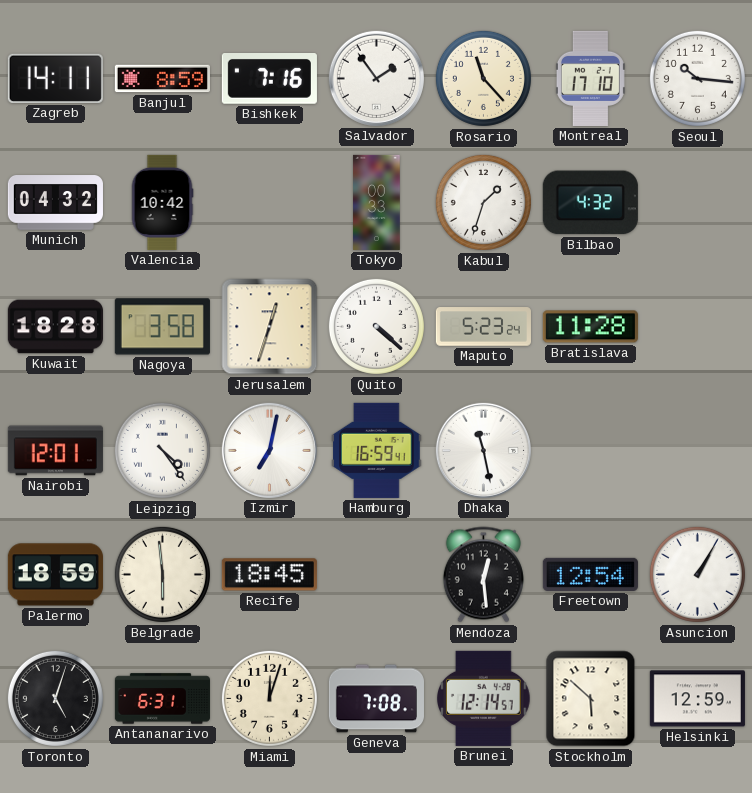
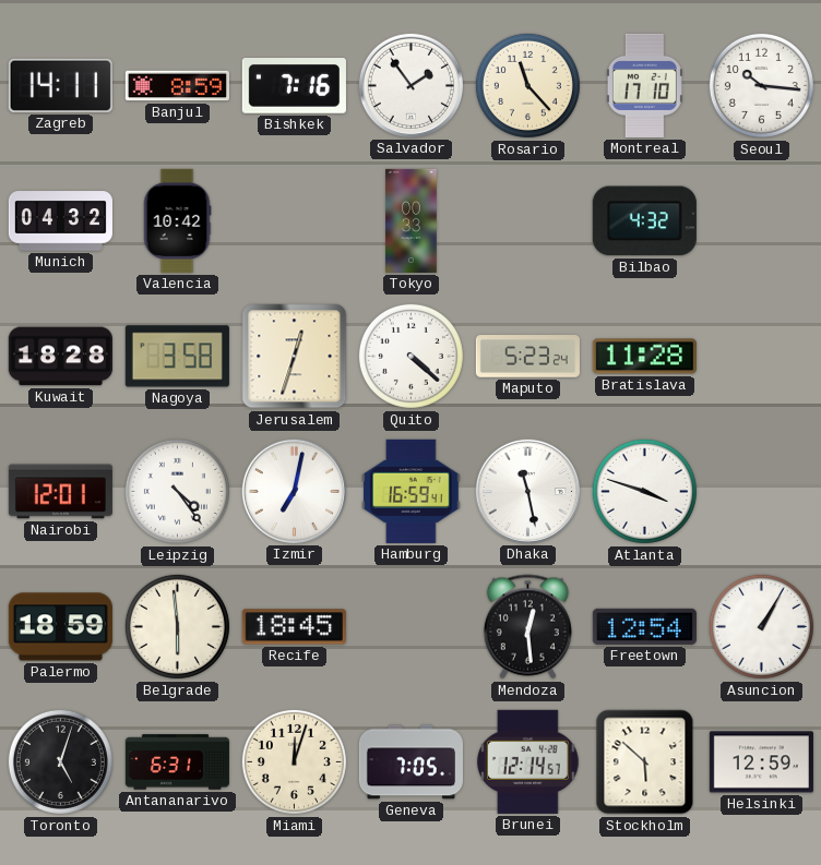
Kabul: 1:33 -> none
Atlanta: none -> 3:48
Geneva: 7:08 -> 7:05
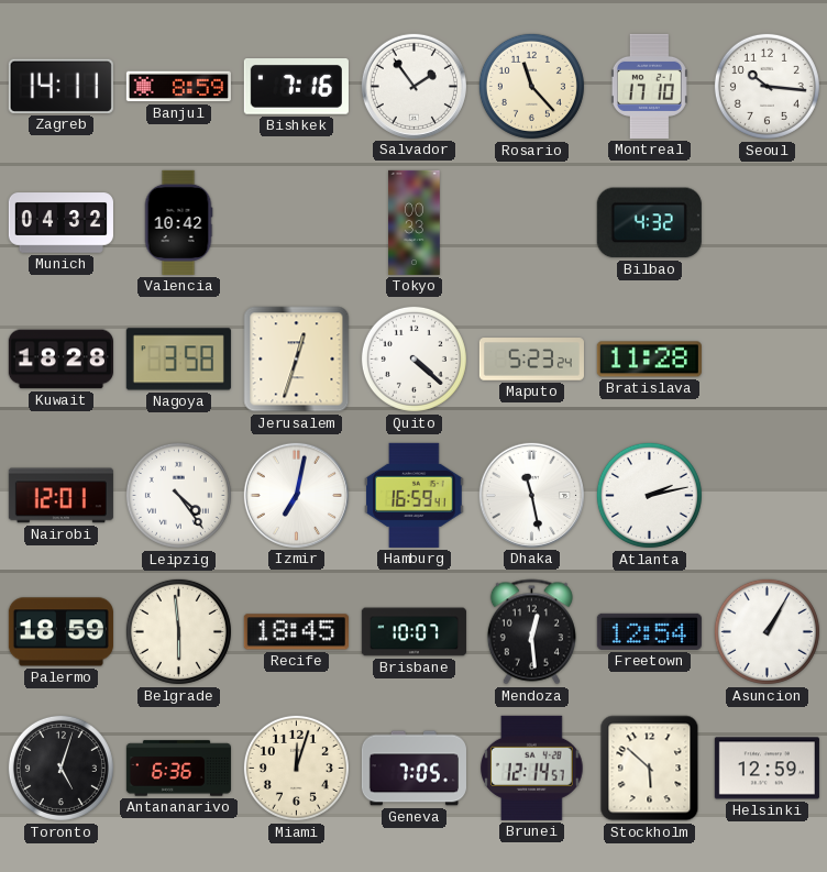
Atlanta: 3:48 -> 2:13
Brisbane: none -> 10:07
Antananarivo: 6:31 -> 6:36
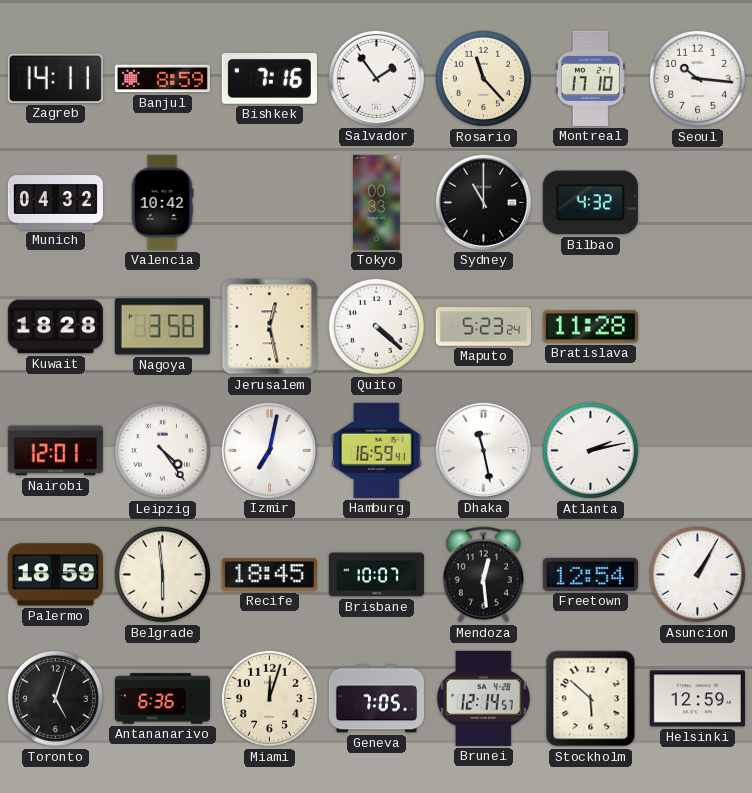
Sydney: none -> 11:00
Jerusalem: 12:33 -> 12:28
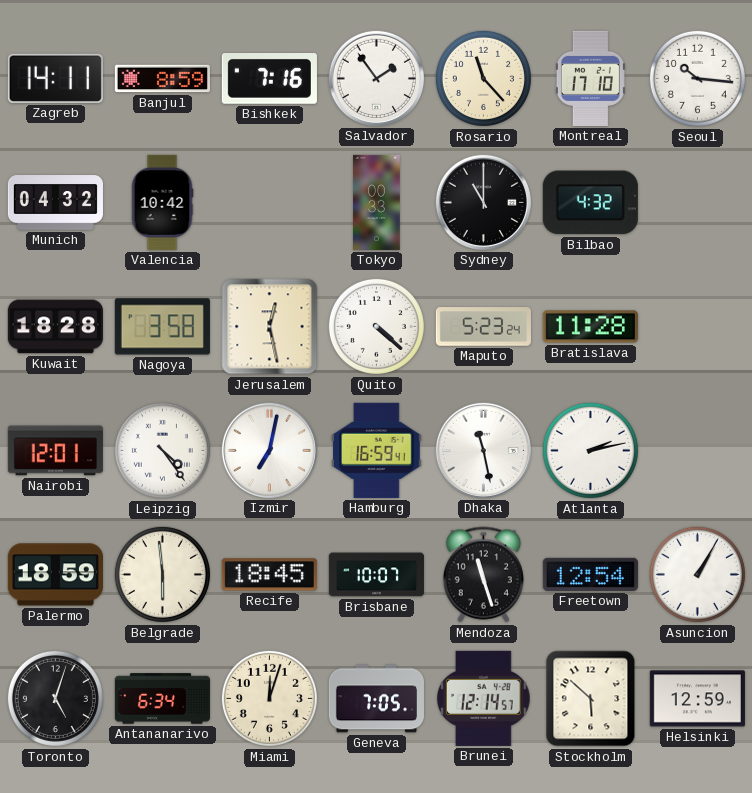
Mendoza: 12:29 -> 11:27
Antananarivo: 6:36 -> 6:34
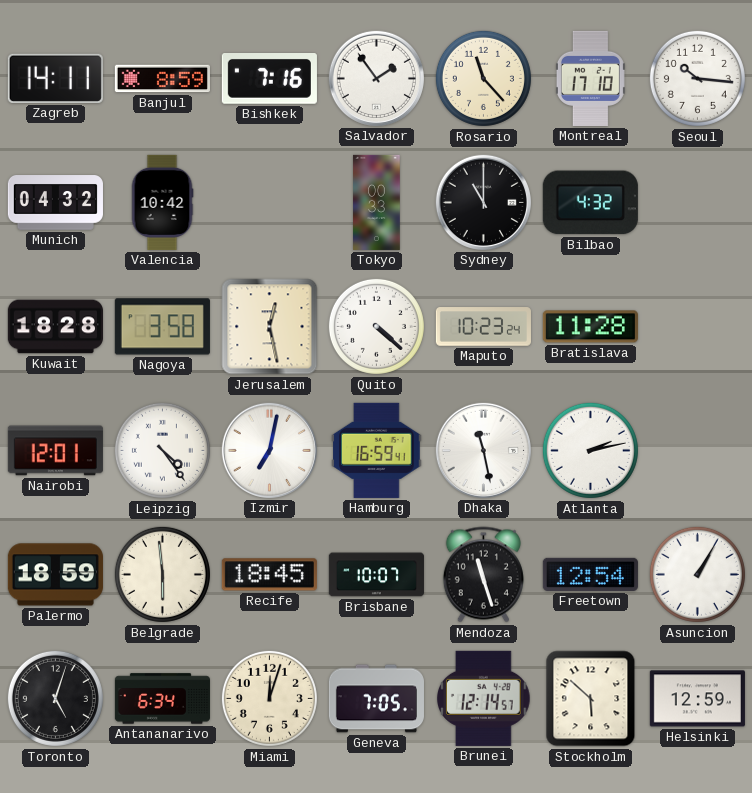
Maputo: 5:23 -> 10:23
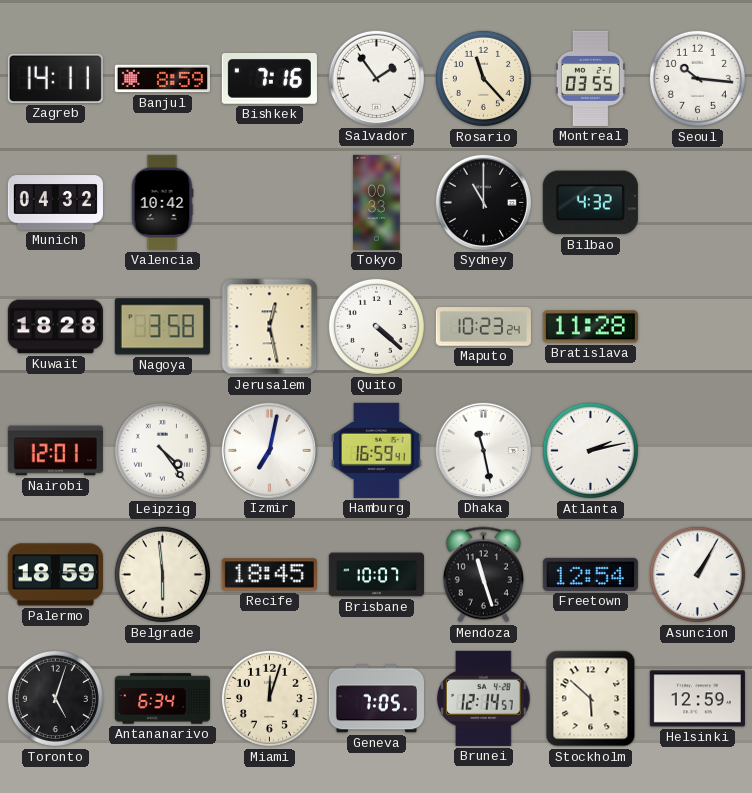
Montreal: 17:10 -> 03:55
